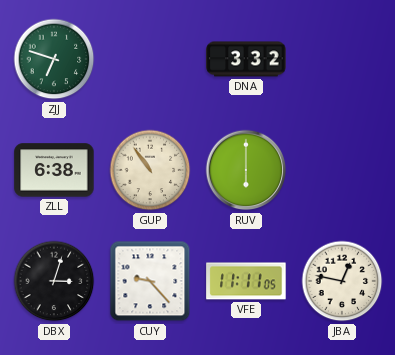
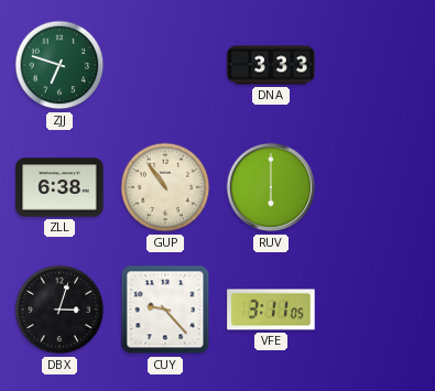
DNA: 3:32 -> 3:33
VFE: 11:11 -> 3:11
JBA: 12:47 -> none
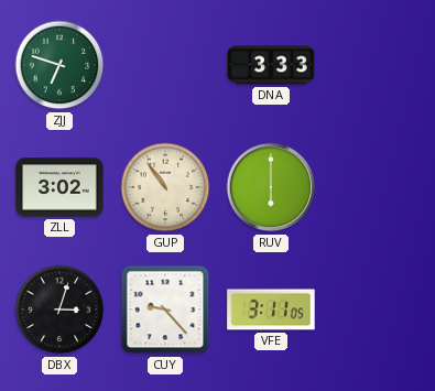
ZLL: 6:38 -> 3:02
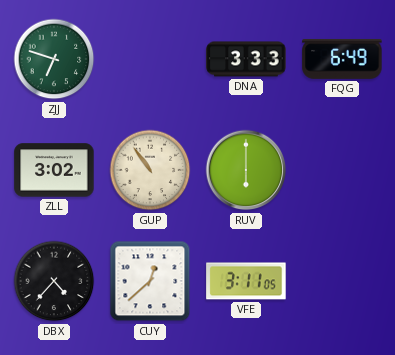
FQG: none -> 6:49
DBX: 3:03 -> 4:37
CUY: 9:23 -> 12:38
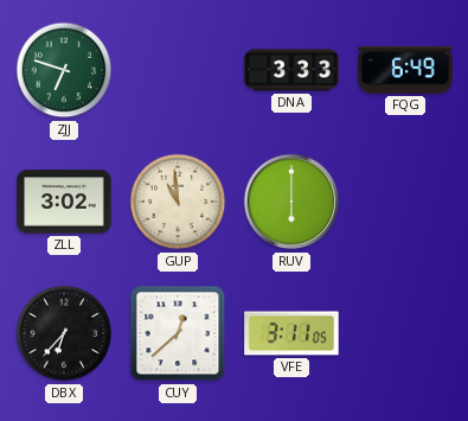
GUP: 10:54 -> 10:59
DBX: 4:37 -> 6:37
